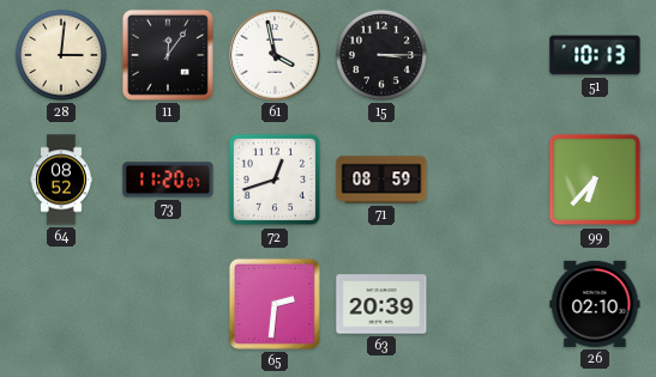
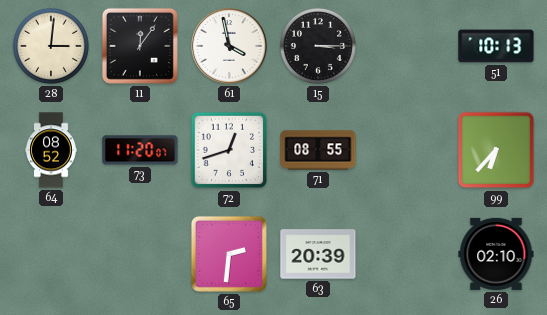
71: 08:59 -> 08:55
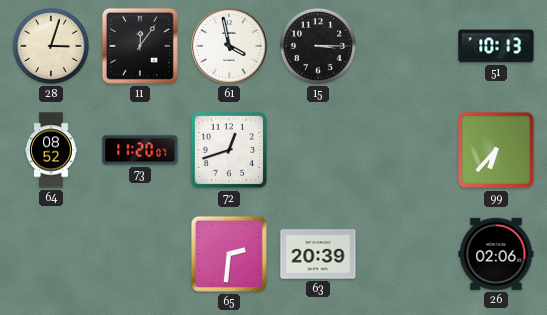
28: 3:01 -> 3:03
71: 08:55 -> none
26: 02:10 -> 02:06
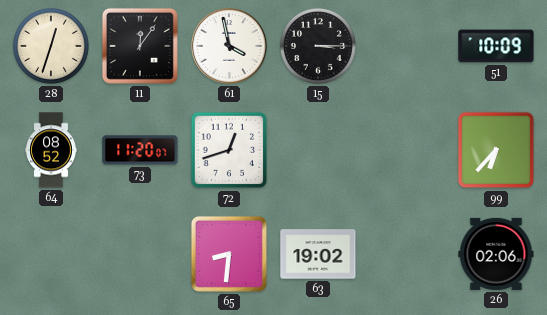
28: 3:03 -> 12:33
51: 10:13 -> 10:09
65: 2:31 -> 8:31
63: 20:39 -> 19:02
